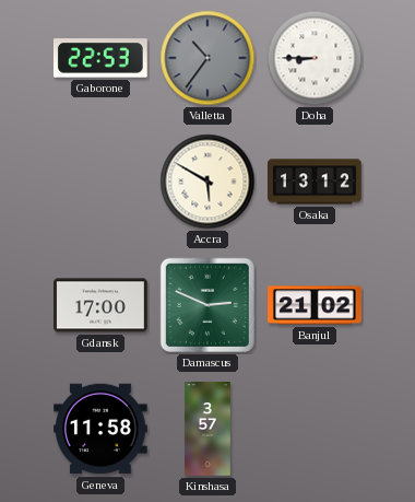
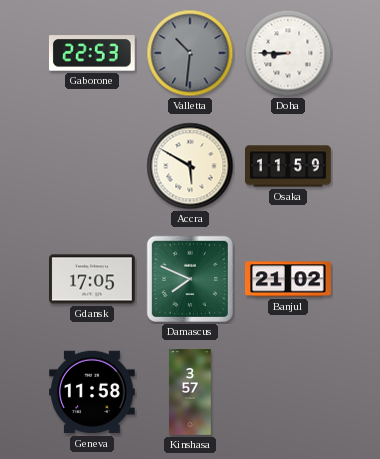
Valletta: 10:36 -> 10:31
Osaka: 13:12 -> 11:59
Gdansk: 17:00 -> 17:05
Damascus: 2:49 -> 7:49
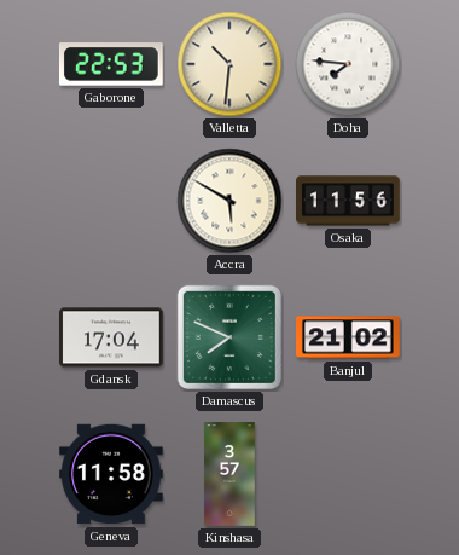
Valletta dial: grey -> cream
Doha: 8:45 -> 7:46
Osaka: 11:59 -> 11:56
Gdansk: 17:05 -> 17:04
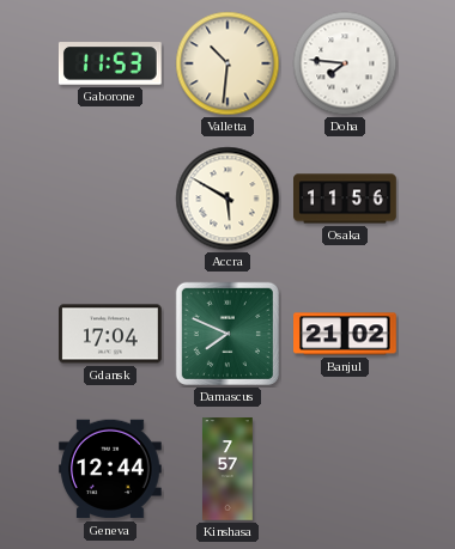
Gaborone: 22:53 -> 11:53
Geneva: 11:58 -> 12:44
Kinshasa: 3:57 -> 7:57
